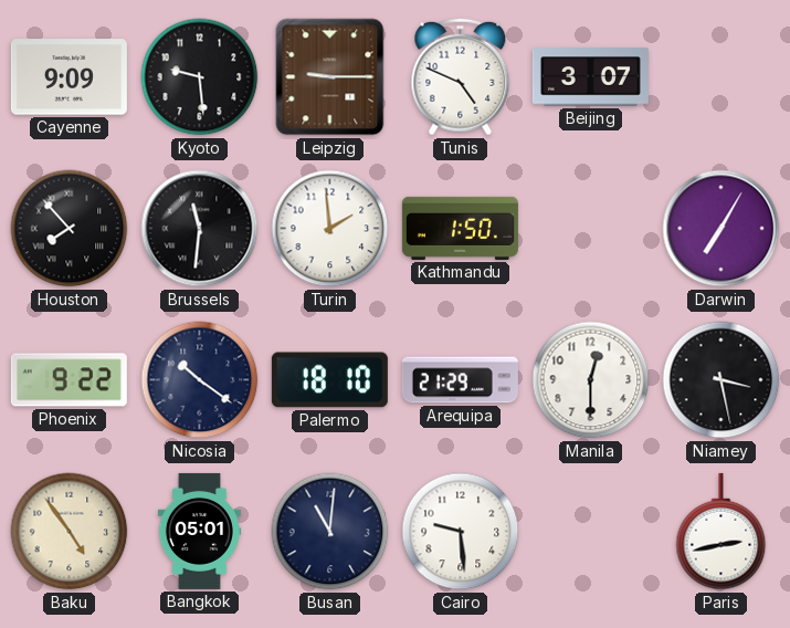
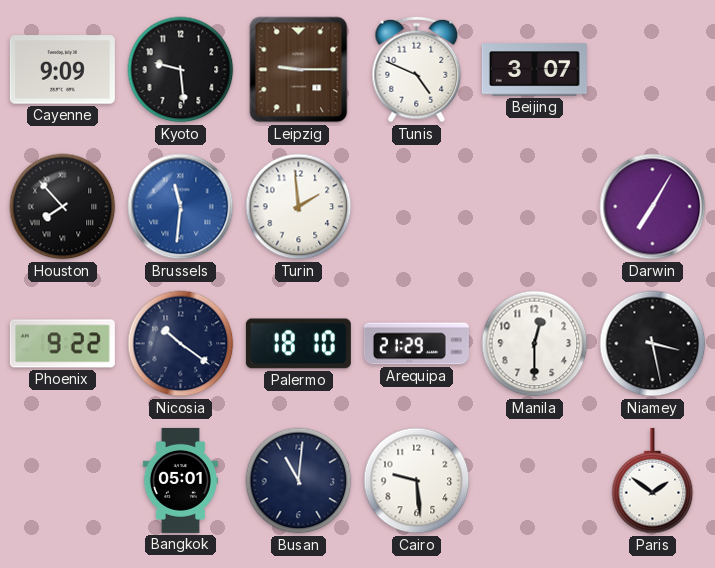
Brussels dial: black -> blue
Kathmandu: 1:50 -> none
Baku: 4:54 -> none
Paris: 2:43 -> 1:51
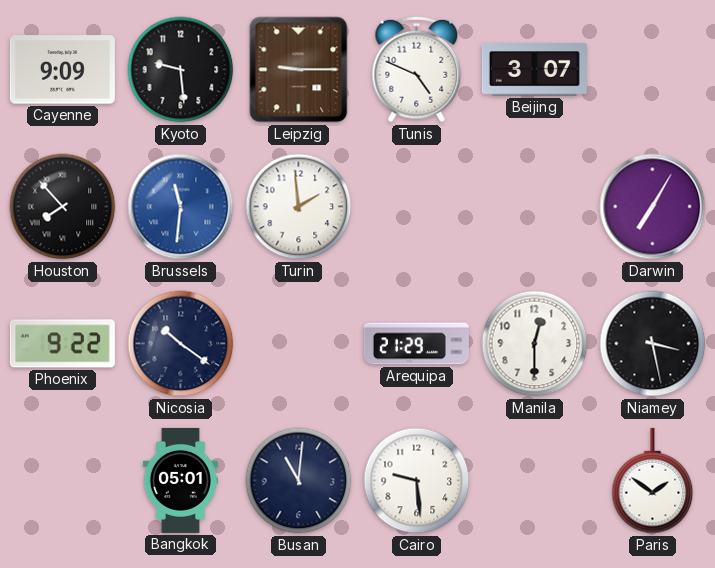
Palermo: 18:10 -> none
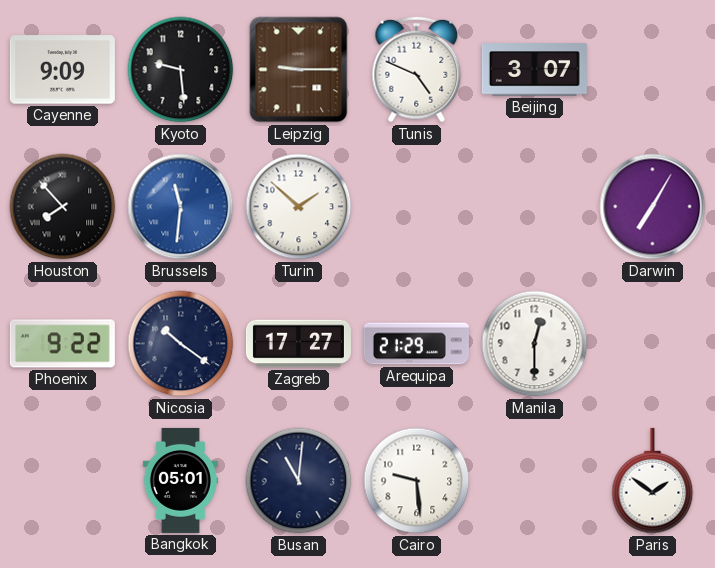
Turin: 1:59 -> 1:52
Zagreb: none -> 17:27
Niamey: 3:28 -> none
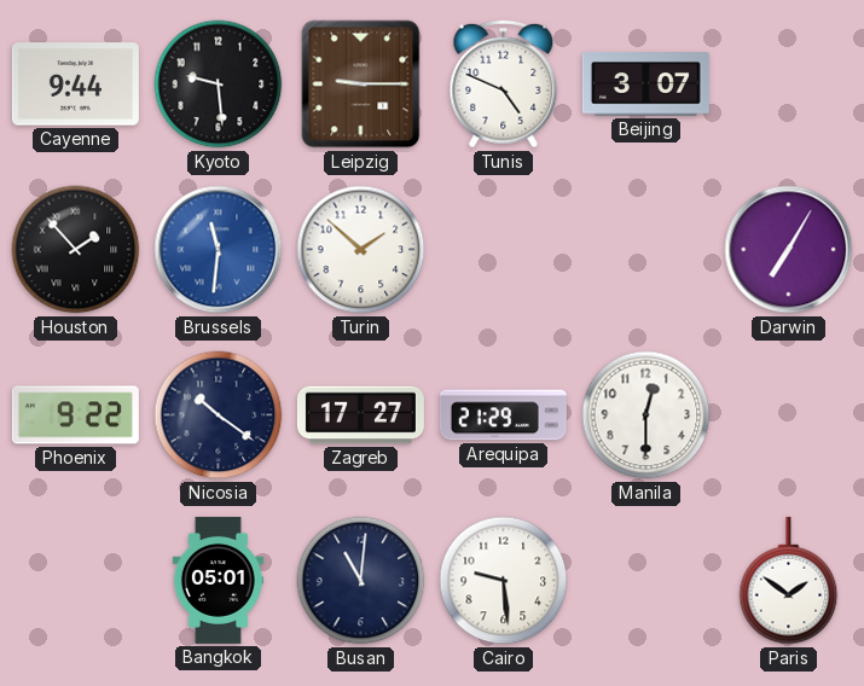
Cayenne: 9:09 -> 9:44
Houston: 7:53 -> 1:53
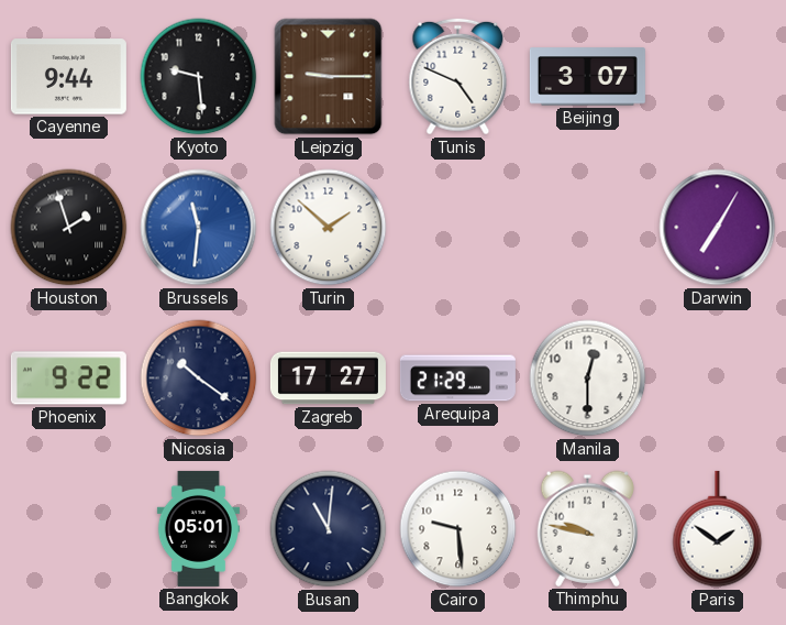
Houston: 1:53 -> 1:57
Thimphu: none -> 9:47
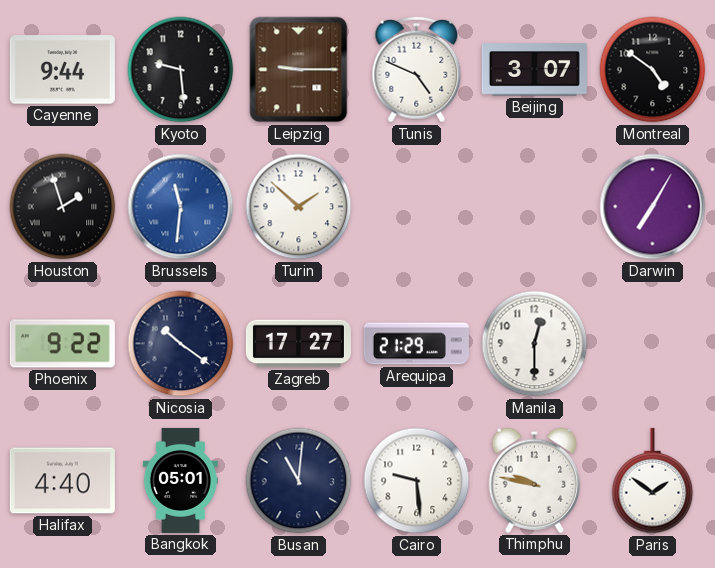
Montreal: none -> 4:51
Halifax: none -> 4:40
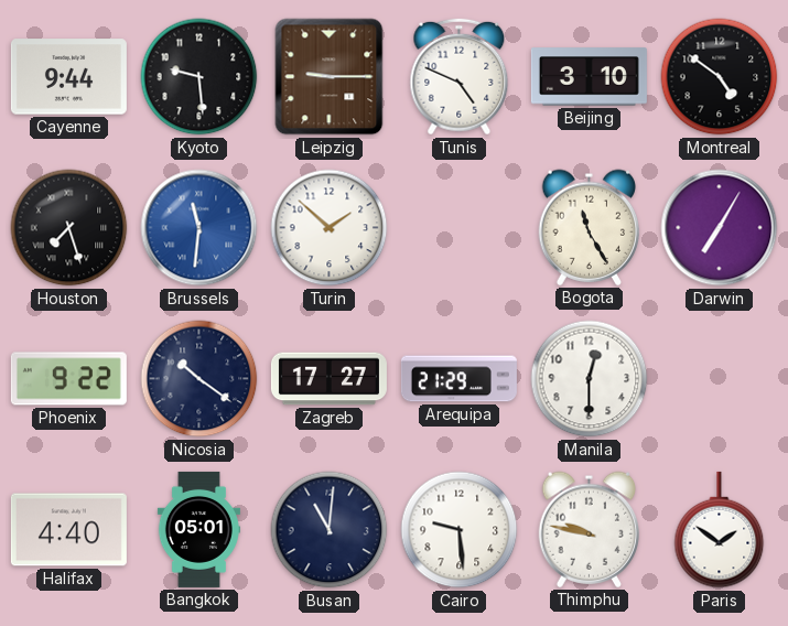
Beijing: 3:07 -> 3:10
Houston: 1:57 -> 7:27
Bogota: none -> 11:25
